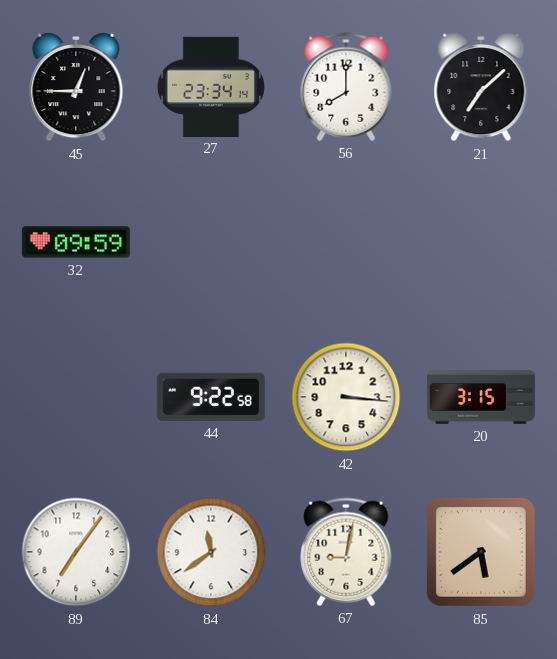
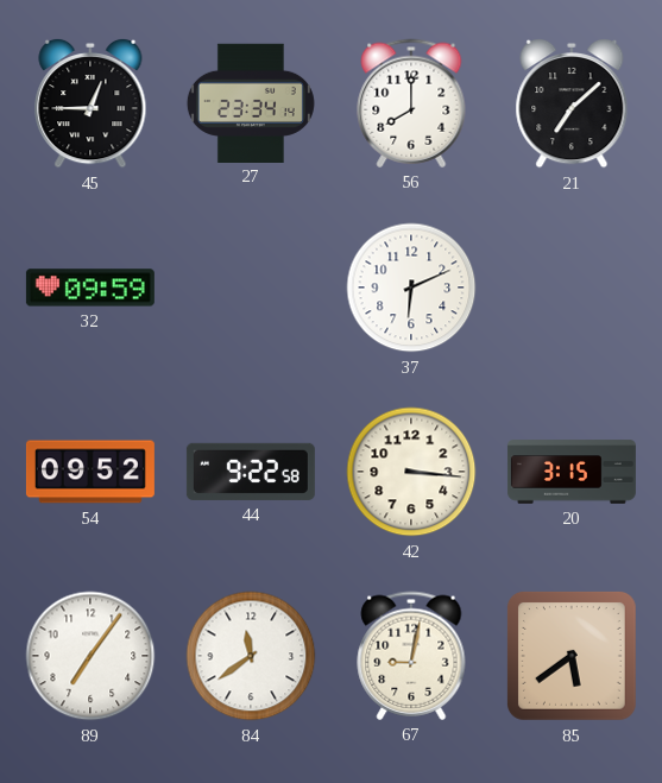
37: none -> 6:11
54: none -> 09:52
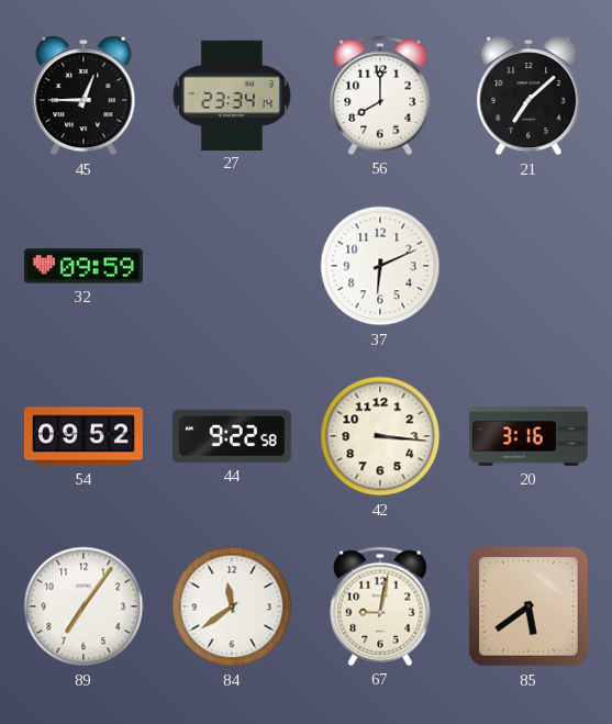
20: 3:15 -> 3:16
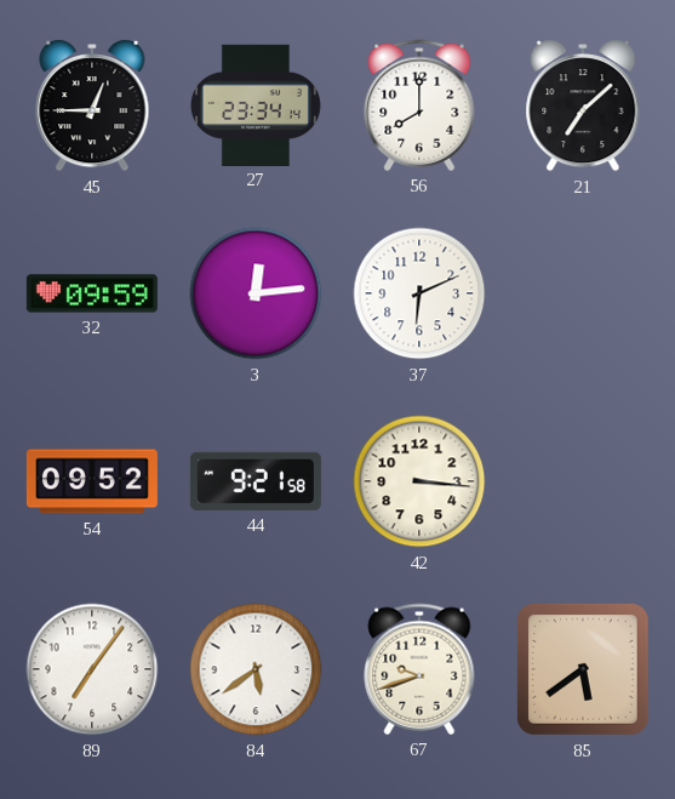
3: none -> 12:14
44: 9:22 -> 9:21
20: 3:16 -> none
84: 11:39 -> 5:39
67: 9:02 -> 9:42
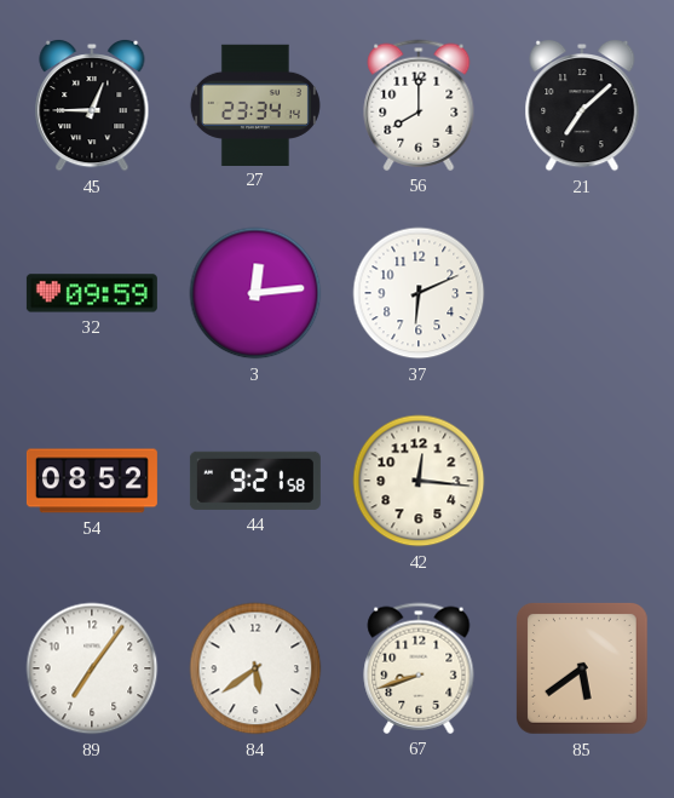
54: 09:52 -> 08:52
42: 3:16 -> 12:16
67: 9:42 -> 8:42
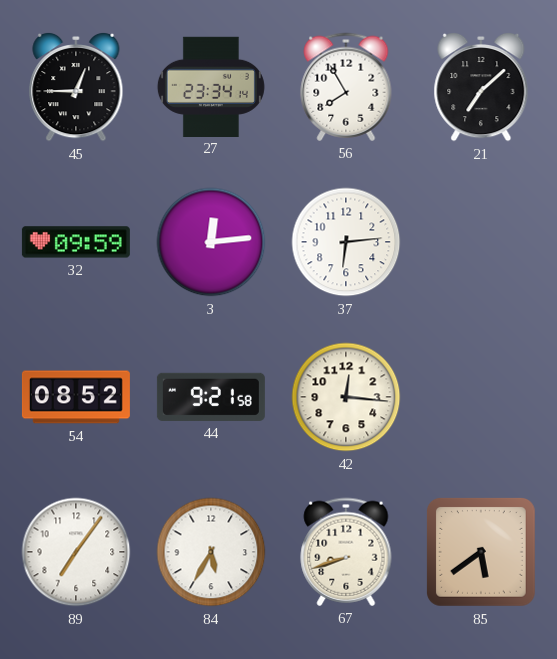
56: 8:00 -> 7:55
37: 6:11 -> 6:14
84: 5:39 -> 5:35
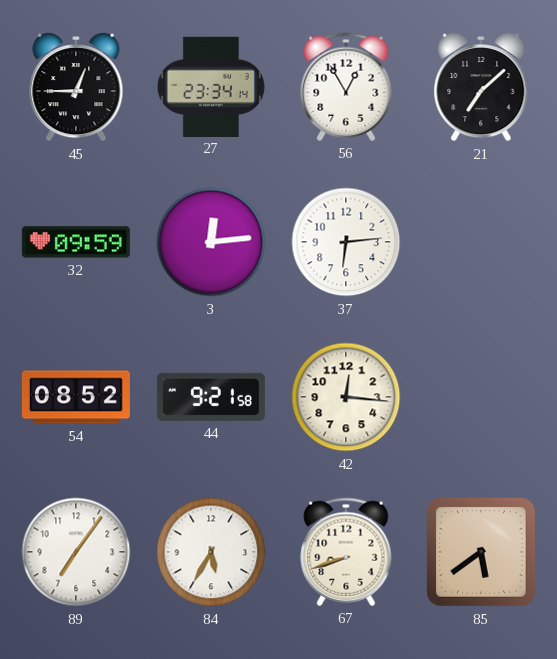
56: 7:55 -> 12:55
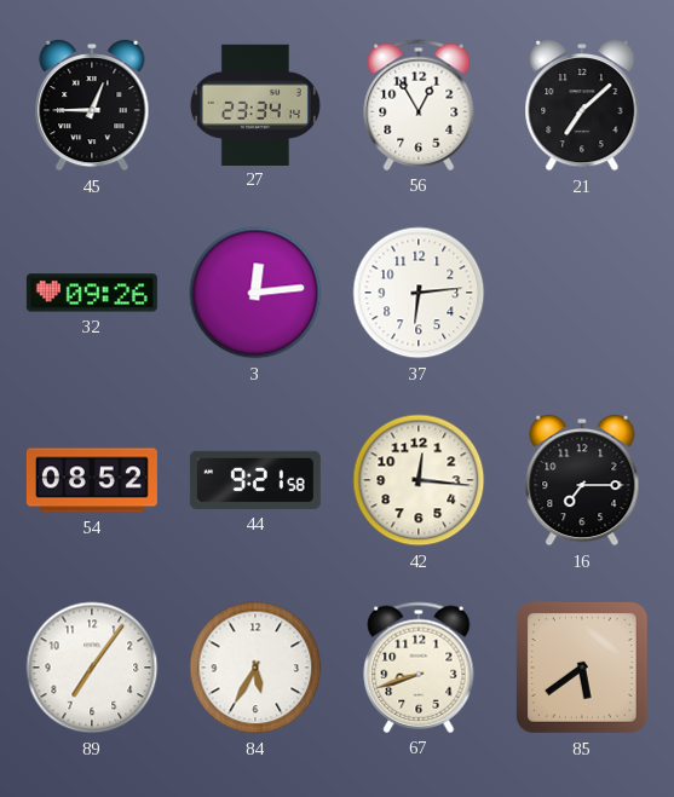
32: 09:59 -> 09:26
16: none -> 7:15
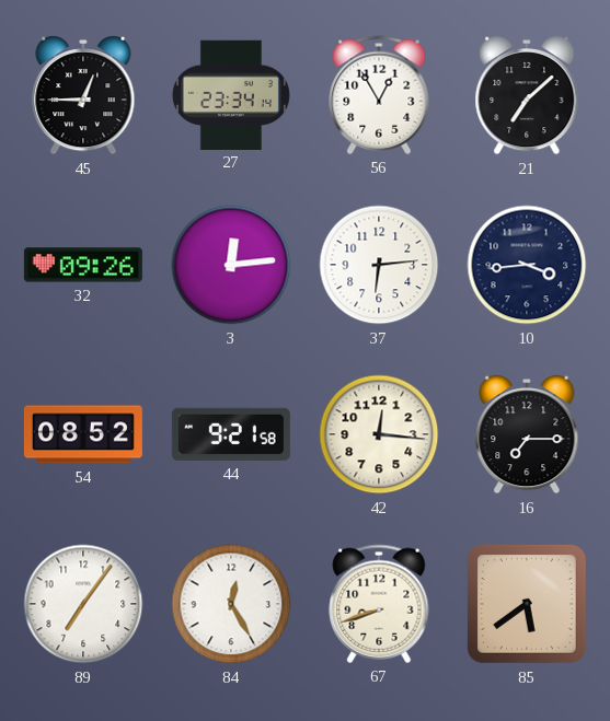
10: none -> 3:44
84: 5:35 -> 12:25
